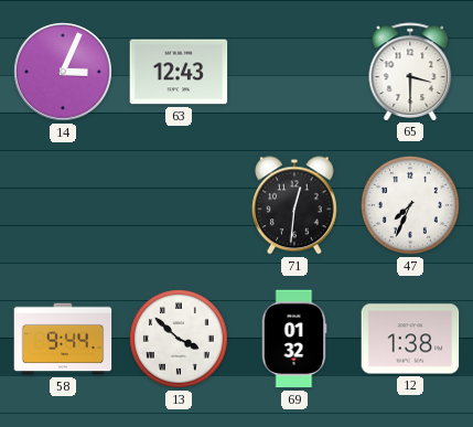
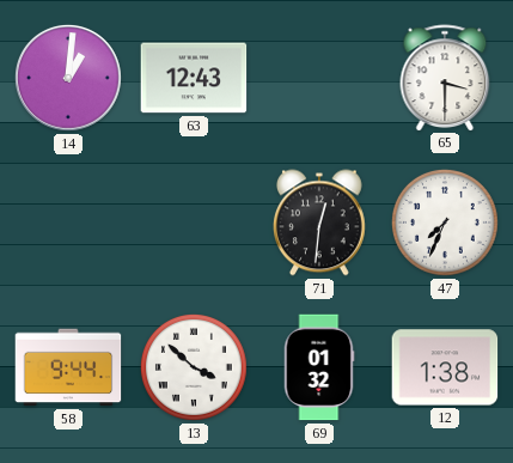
14: 3:04 -> 1:01
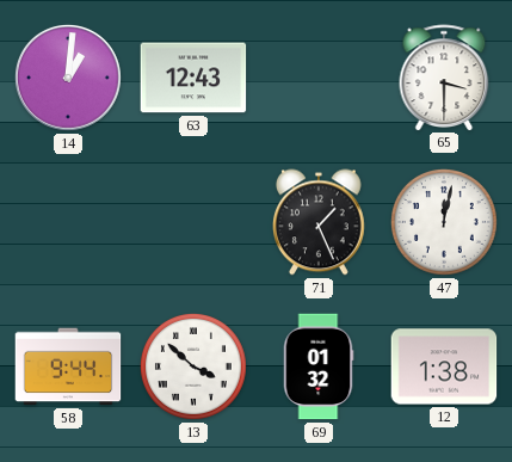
71: 12:31 -> 1:26
47: 7:34 -> 12:02
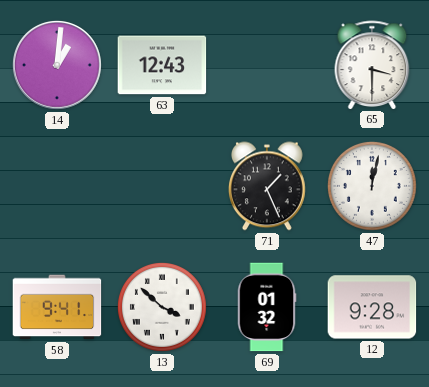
58: 9:44 -> 9:41
12: 1:38 -> 9:28
